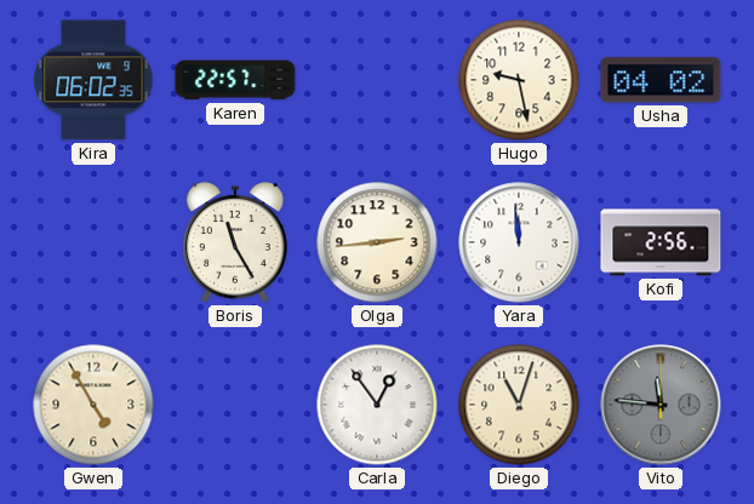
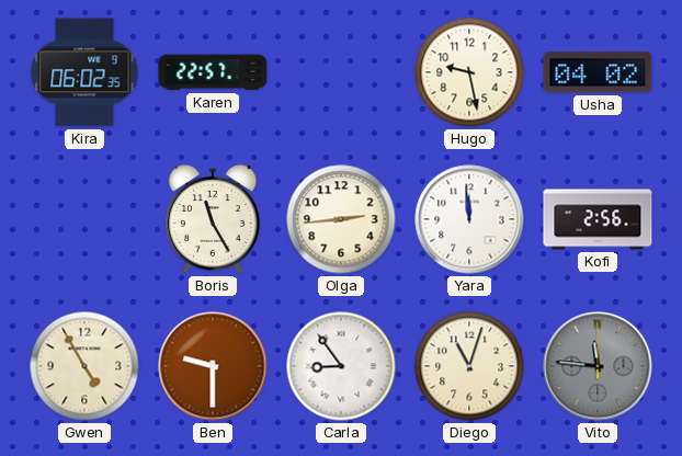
Ben: none -> 9:30
Carla: 12:54 -> 8:54
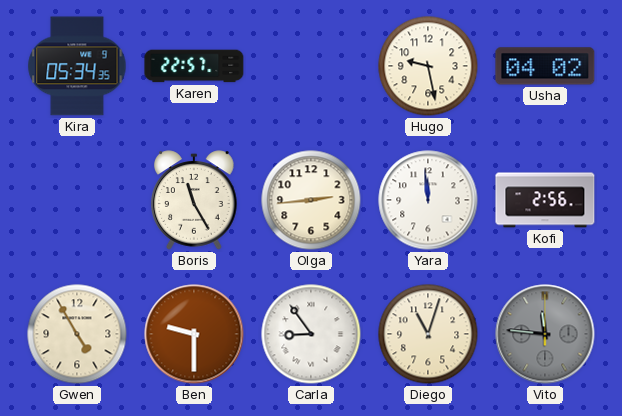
Kira: 06:02 -> 05:34
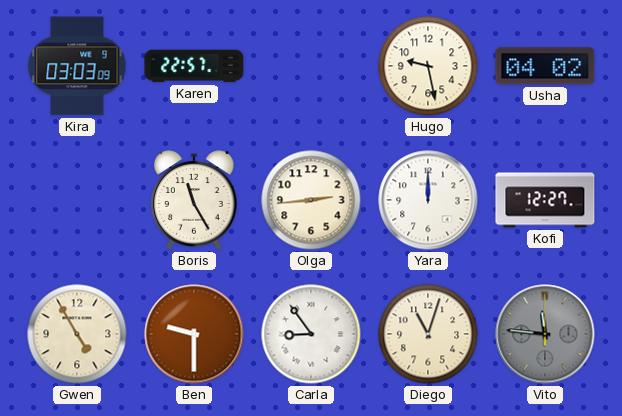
Kira: 05:34 -> 03:03
Yara: 11:59 -> 12:00
Kofi: 2:56 -> 12:27
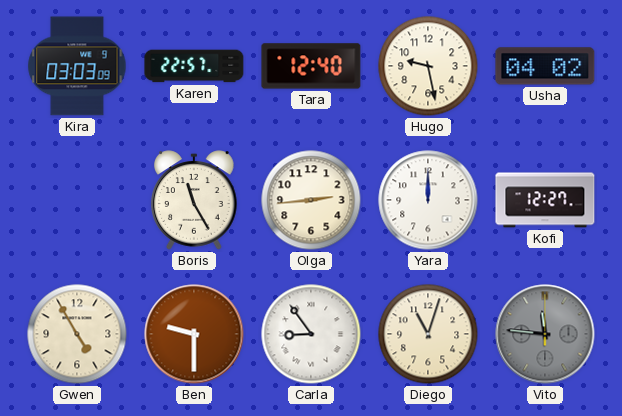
Tara: none -> 12:40
